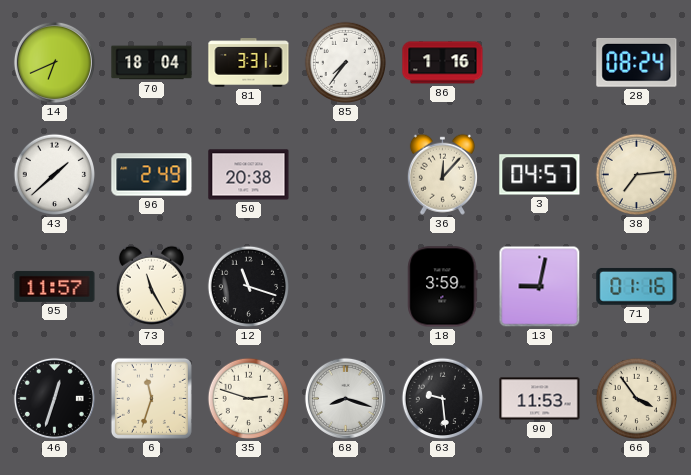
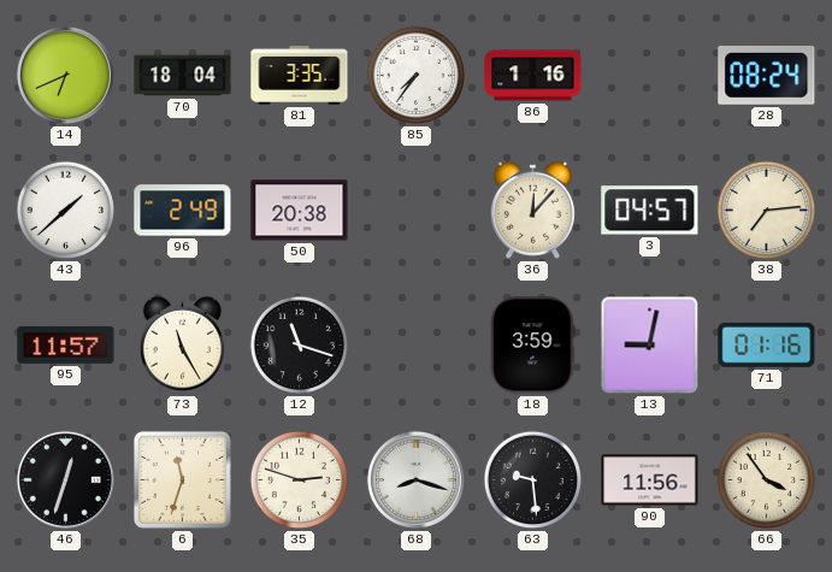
81: 3:31 -> 3:35
90: 11:53 -> 11:56
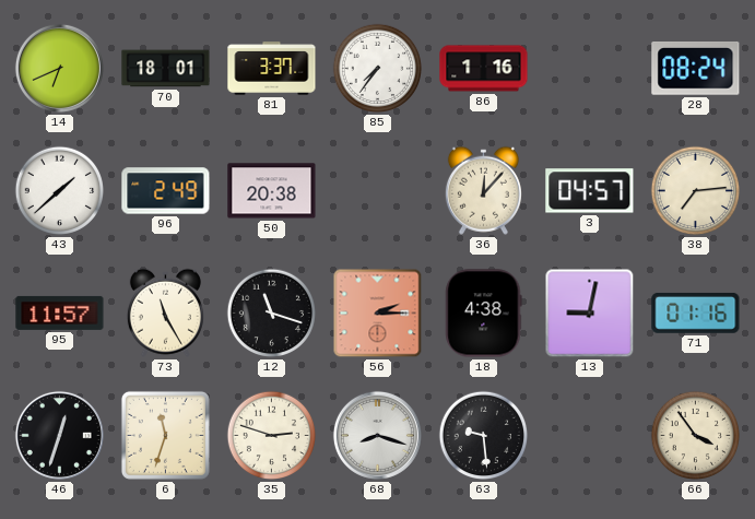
70: 18:04 -> 18:01
81: 3:35 -> 3:37
56: none -> 2:15
18: 3:59 -> 4:38
90: 11:56 -> none
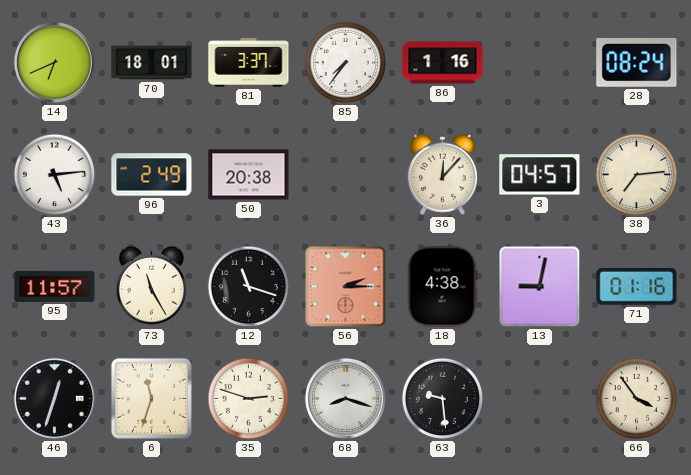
43: 1:38 -> 5:14
